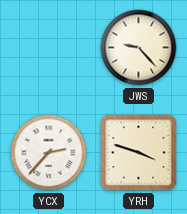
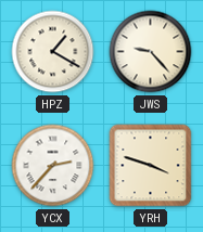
HPZ: none -> 1:20
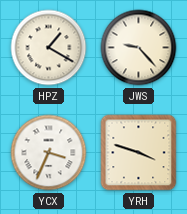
YCX: 2:37 -> 3:34
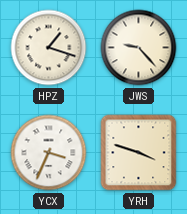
HPZ: 1:20 -> 1:18
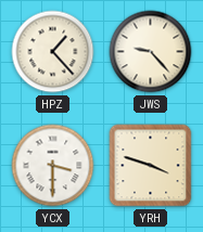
HPZ: 1:18 -> 1:23
YCX: 3:34 -> 3:30
